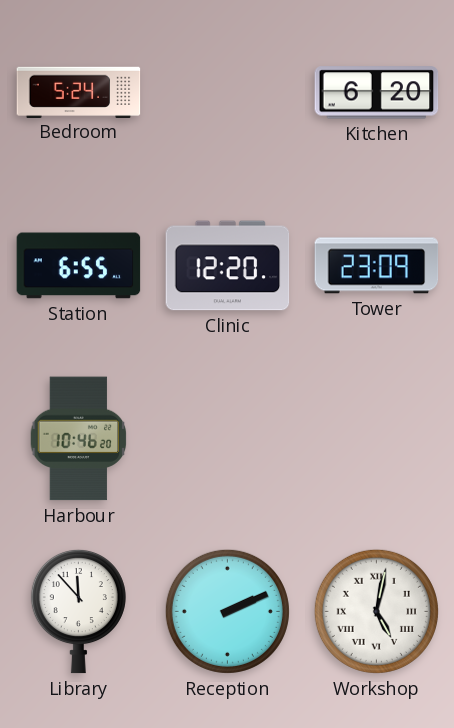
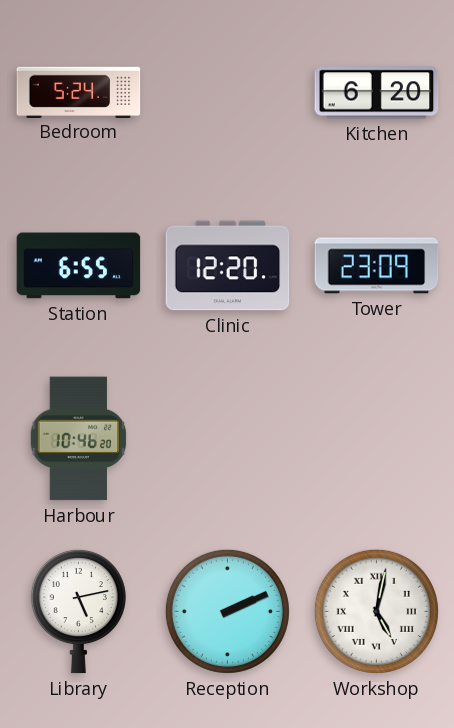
Library: 11:53 -> 5:13
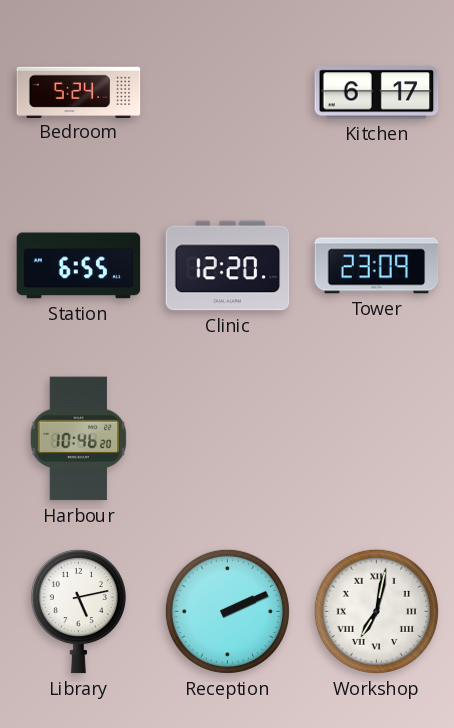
Kitchen: 6:20 -> 6:17
Workshop: 5:02 -> 7:02
